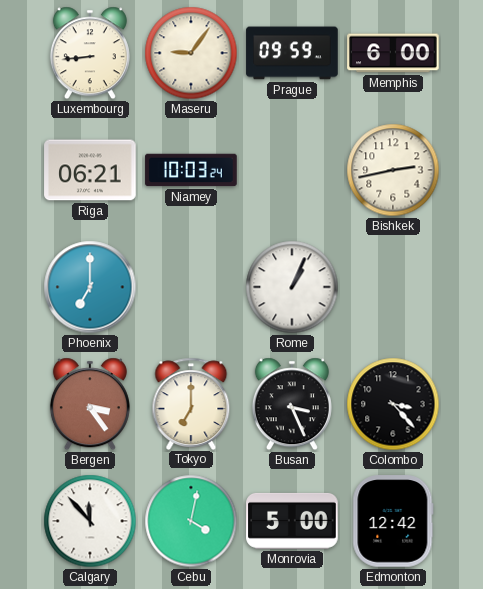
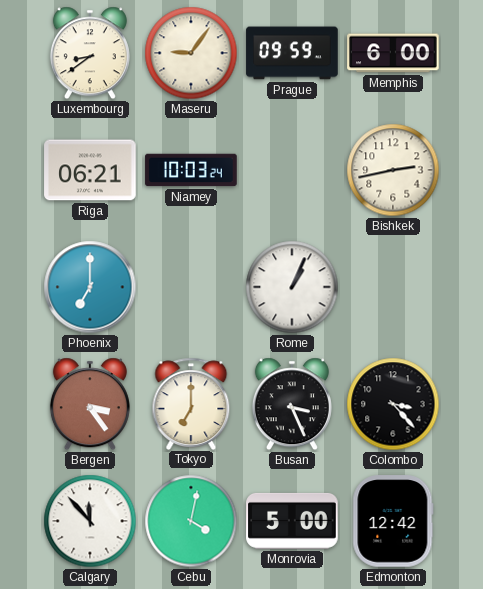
Luxembourg: 8:44 -> 8:39
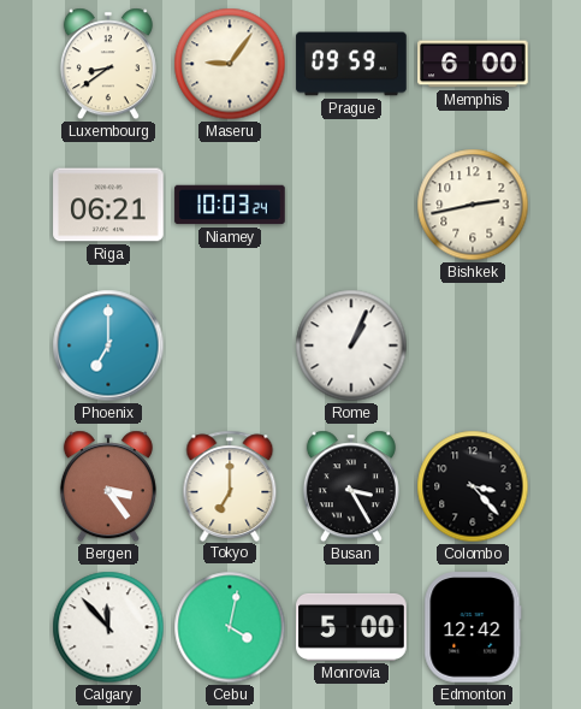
Busan: 3:26 -> 3:25
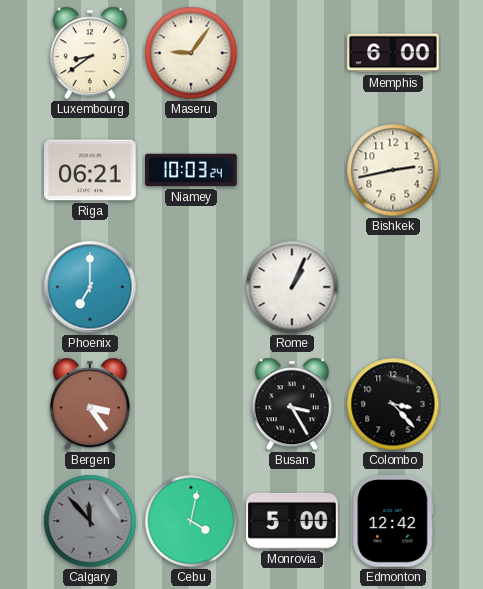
Prague: 09:59 -> none
Tokyo: 7:00 -> none
Calgary dial: white -> grey
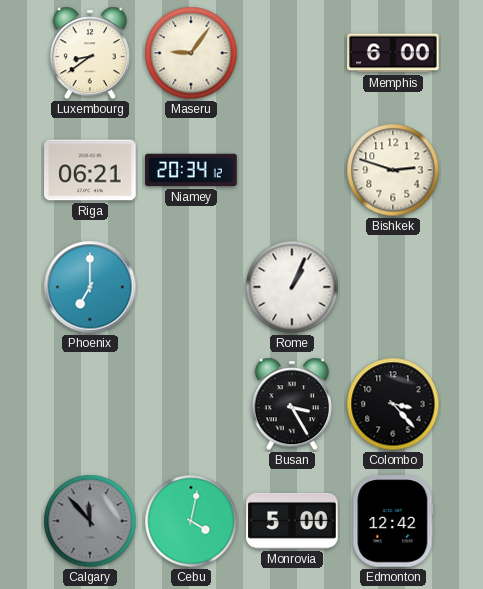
Niamey: 10:03 -> 20:34
Bishkek: 2:43 -> 2:48
Bergen: 3:24 -> none
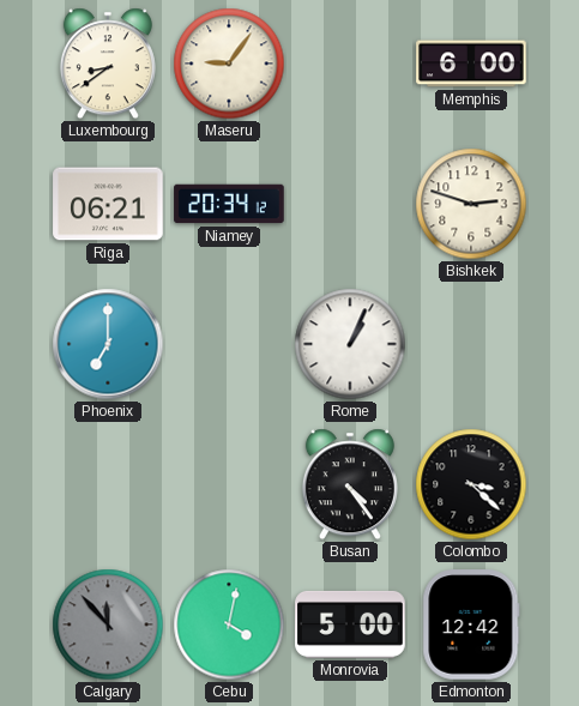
Busan: 3:25 -> 4:24
Colombo: 3:23 -> 3:22
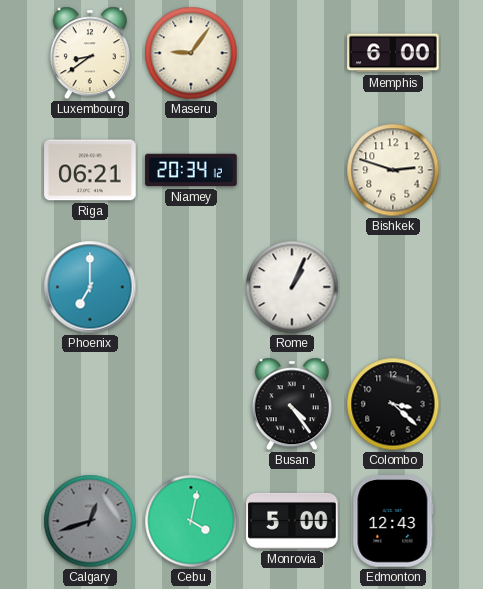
Calgary: 11:53 -> 12:42
Edmonton: 12:42 -> 12:43
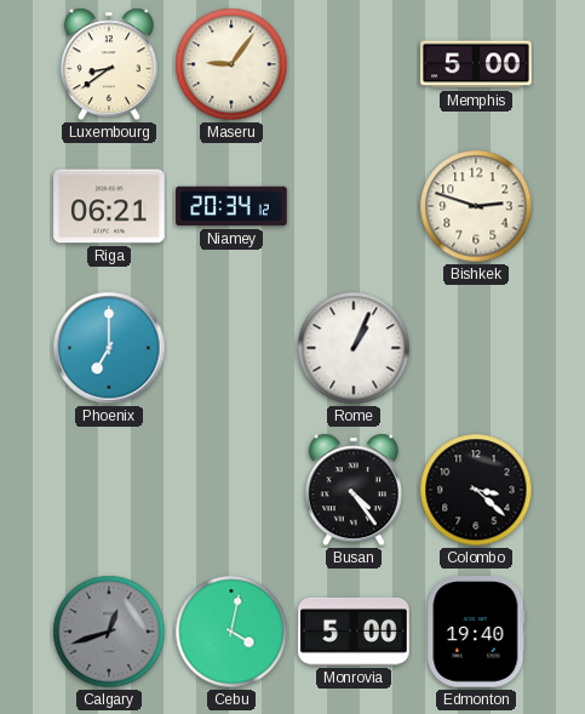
Memphis: 6:00 -> 5:00
Edmonton: 12:43 -> 19:40
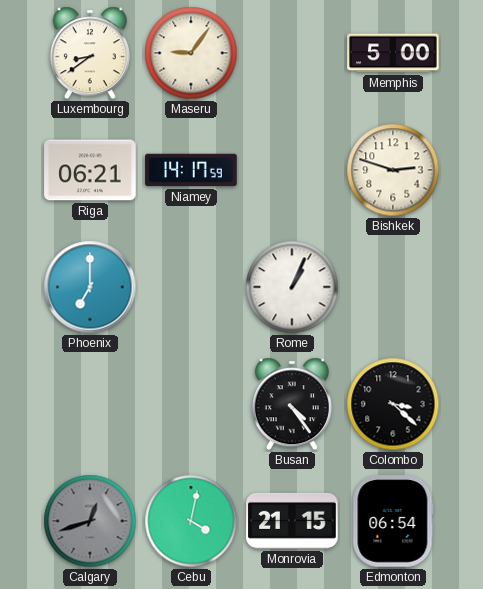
Niamey: 20:34 -> 14:17
Monrovia: 5:00 -> 21:15
Edmonton: 19:40 -> 06:54
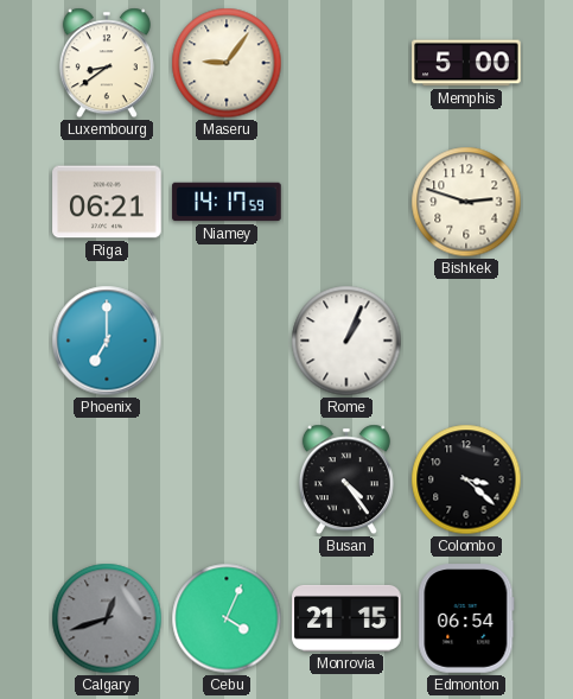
Cebu: 4:02 -> 4:04
